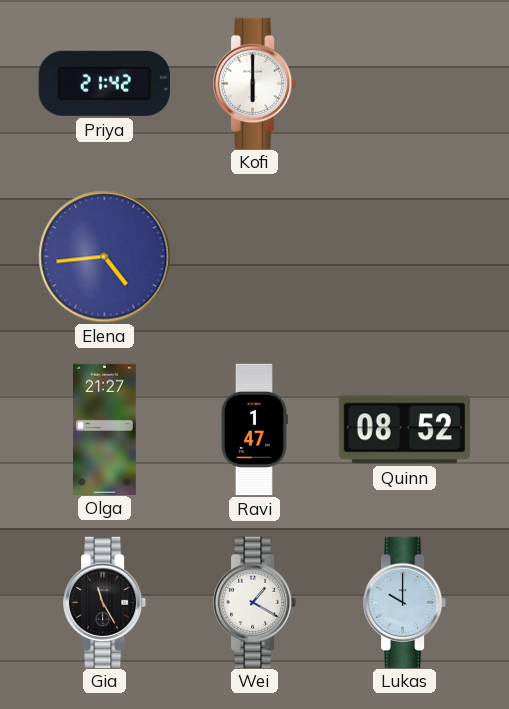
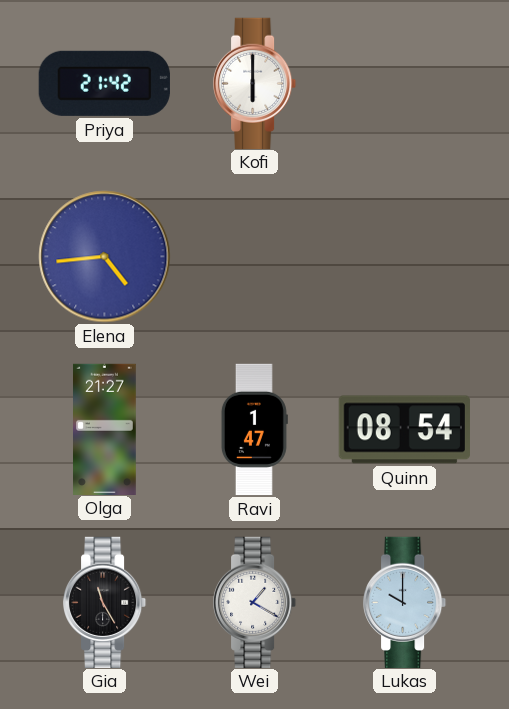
Quinn: 08:52 -> 08:54
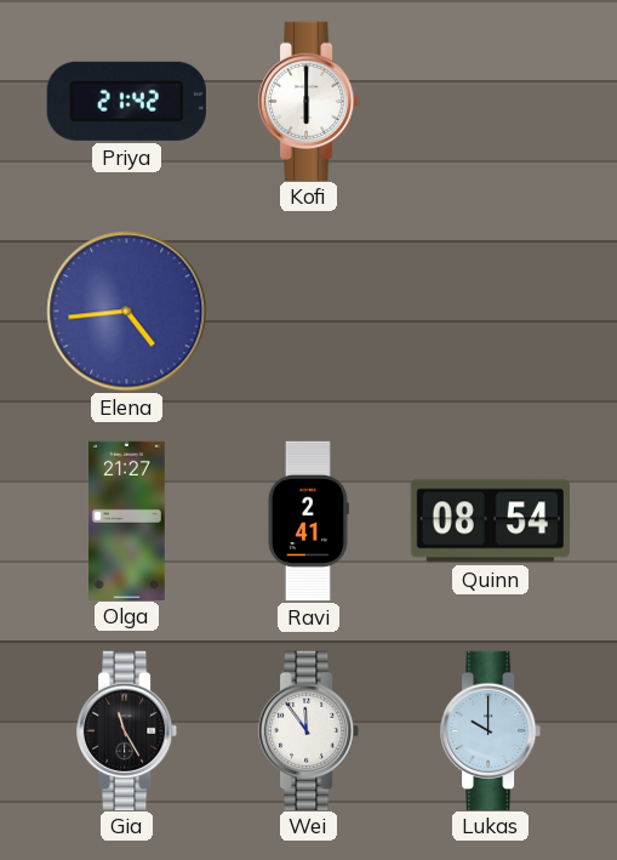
Ravi: 1:47 -> 2:41
Wei: 1:20 -> 11:54
